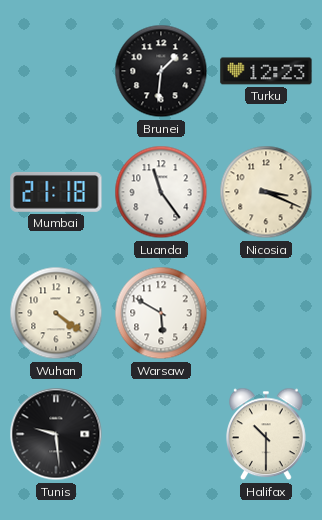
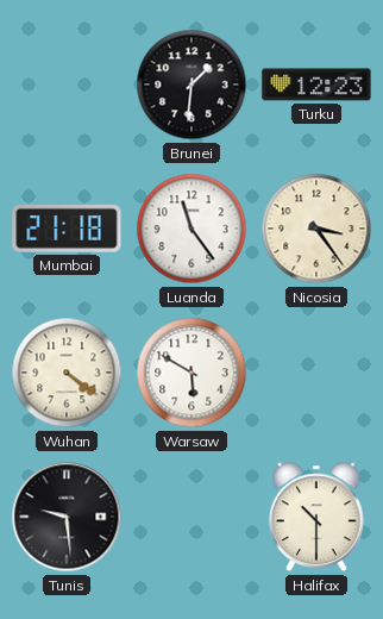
Nicosia: 3:19 -> 3:24
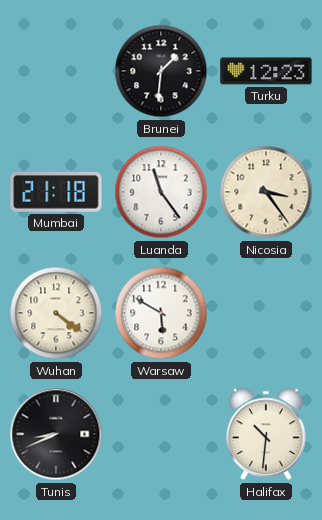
Tunis: 9:29 -> 8:41
Halifax: 10:30 -> 10:31
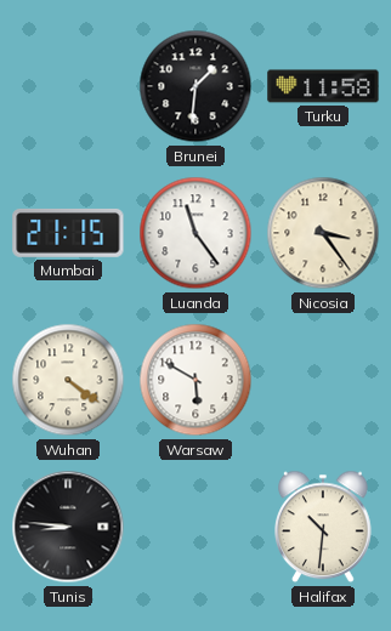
Turku: 12:23 -> 11:58
Mumbai: 21:18 -> 21:15
Tunis: 8:41 -> 8:46
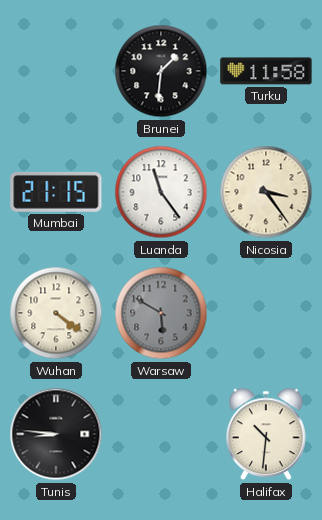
Warsaw dial: white -> grey
